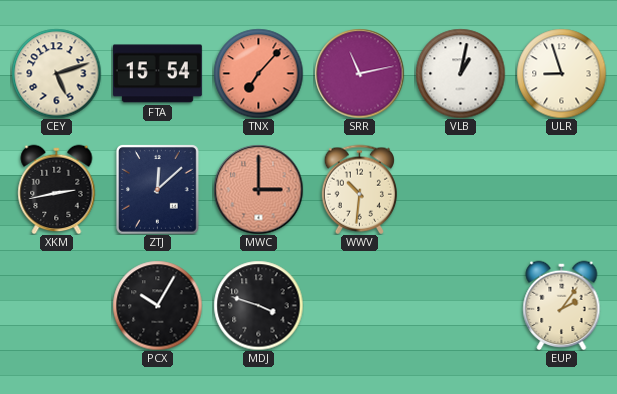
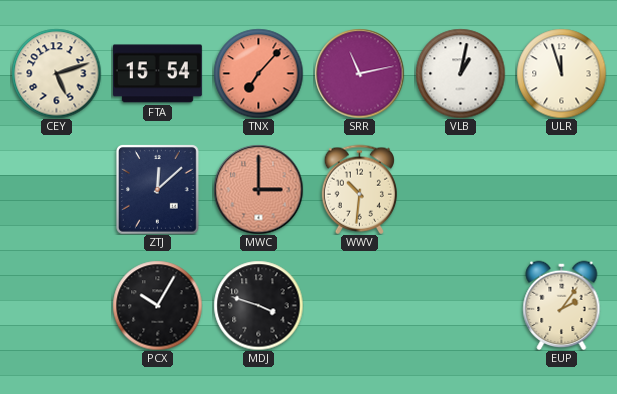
ULR: 8:57 -> 11:57
XKM: 2:43 -> none
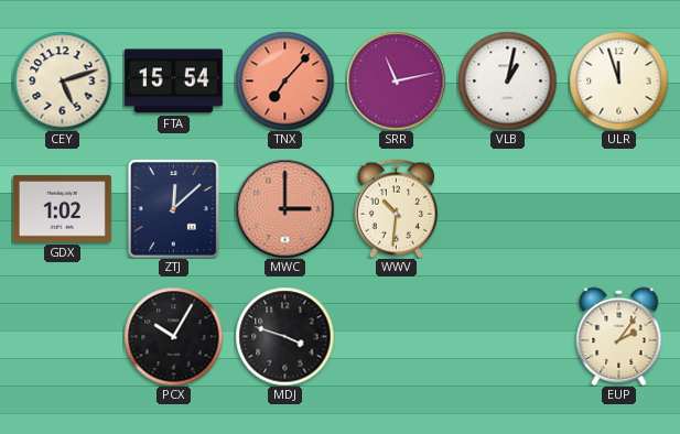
GDX: none -> 1:02
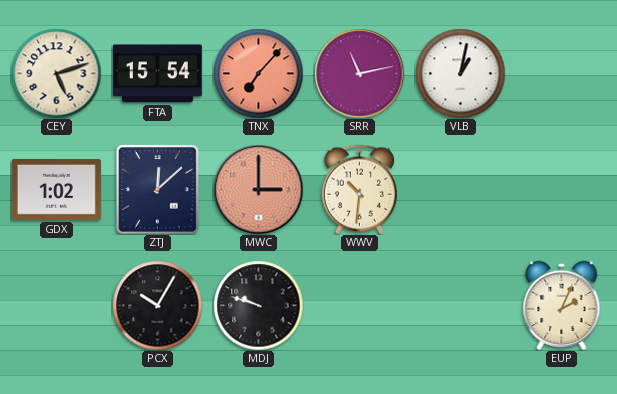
ULR: 11:57 -> none
MDJ: 3:48 -> 9:48
EUP: 2:06 -> 2:04
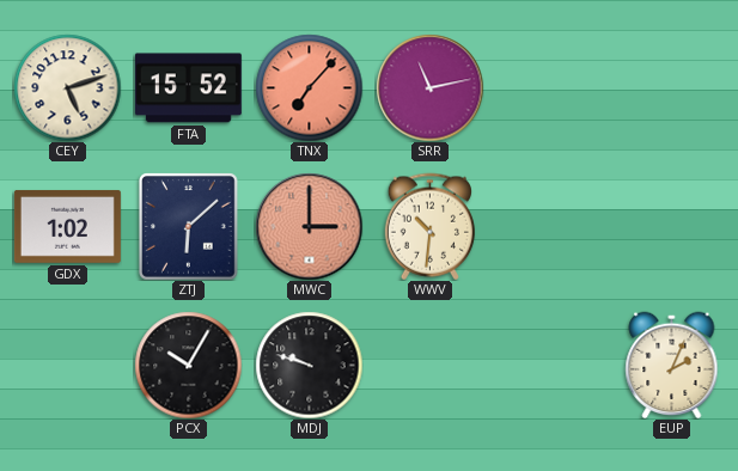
FTA: 15:54 -> 15:52
VLB: 1:02 -> none
ZTJ: 12:08 -> 6:08
